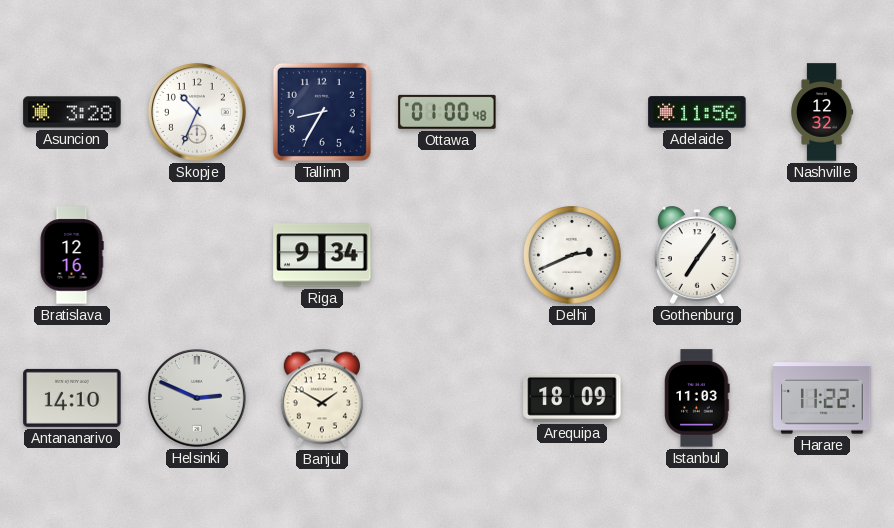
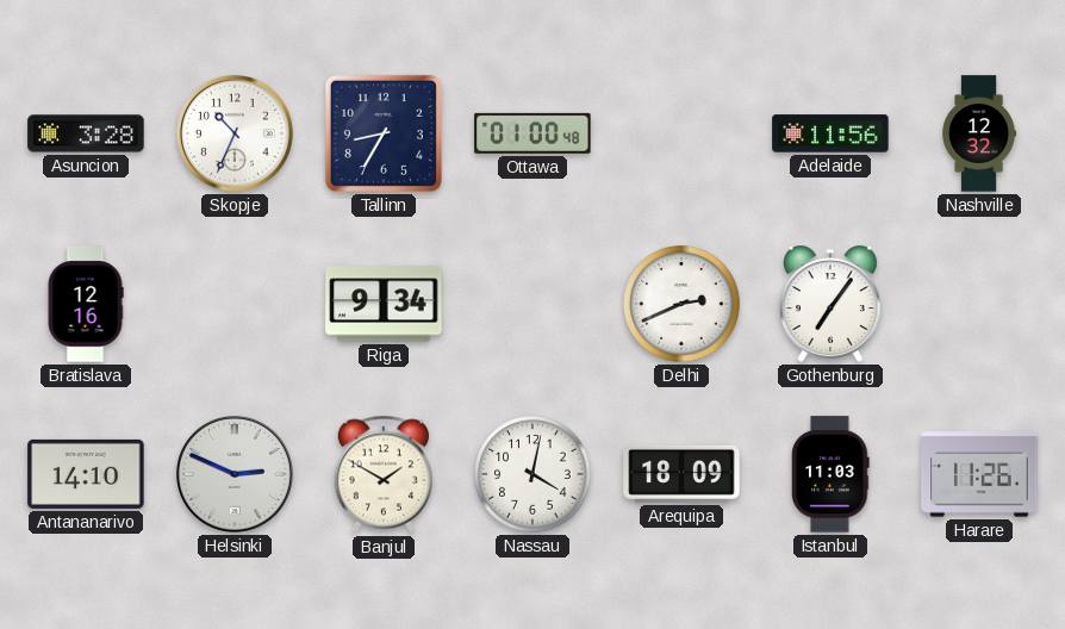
Nassau: none -> 4:02
Harare: 11:22 -> 11:26
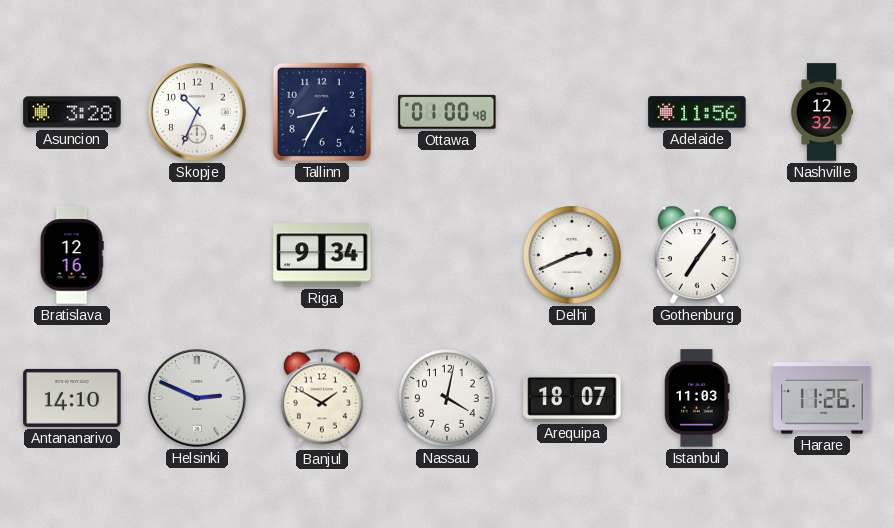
Arequipa: 18:09 -> 18:07
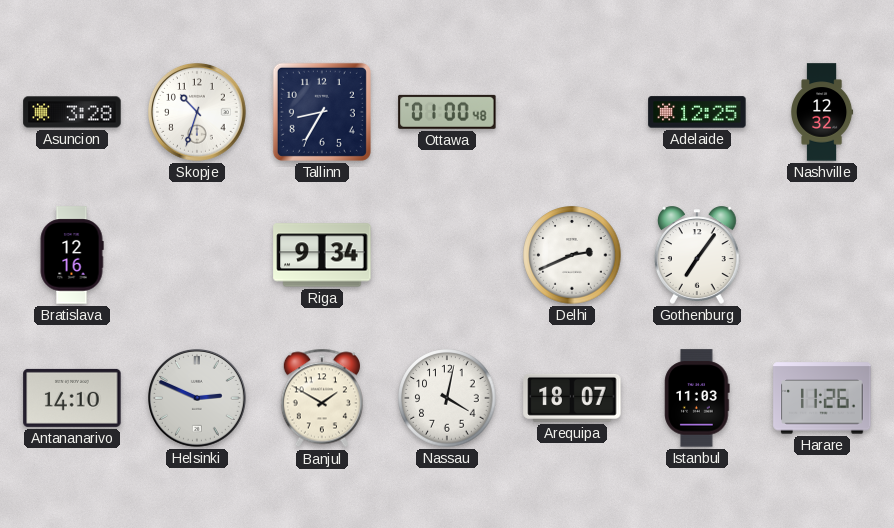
Skopje: 10:34 -> 10:33
Adelaide: 11:56 -> 12:25
